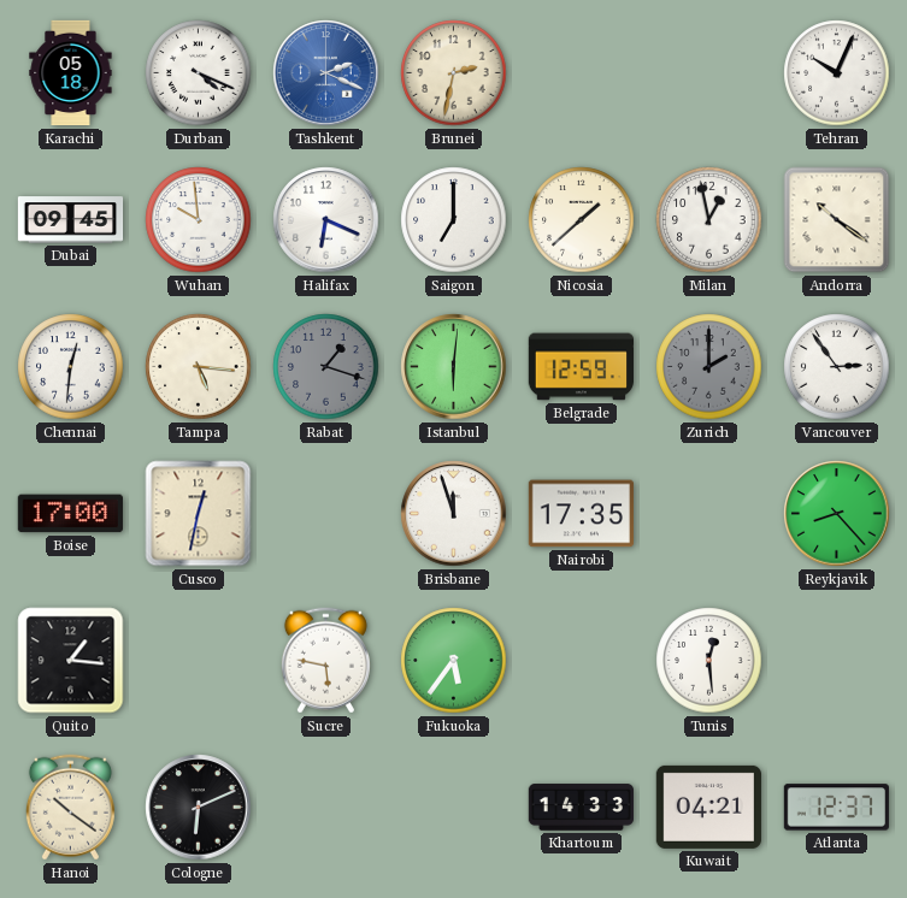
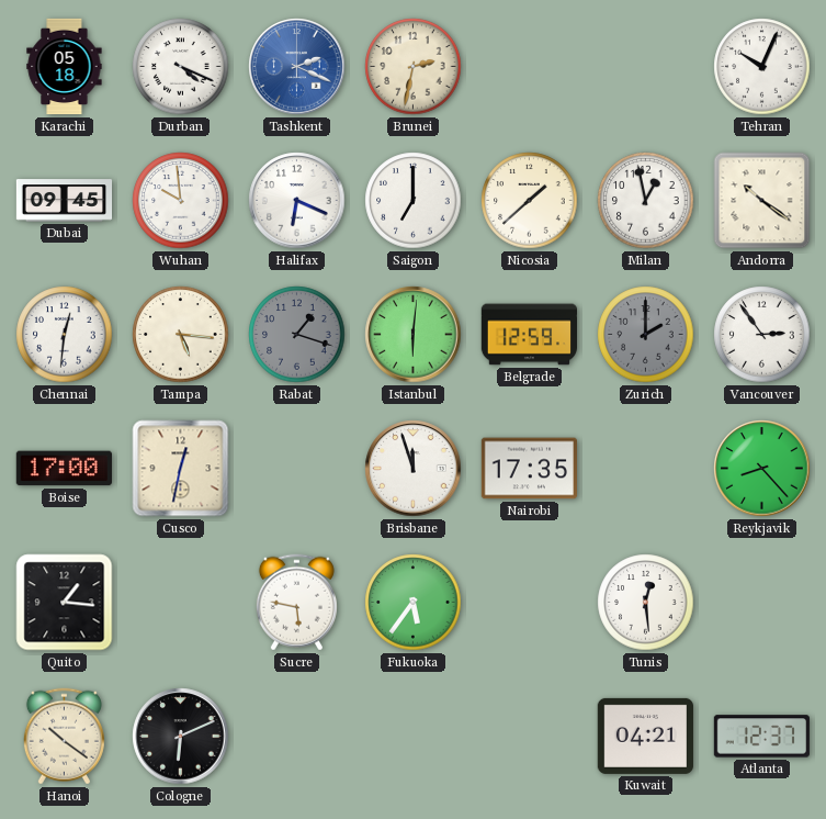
Khartoum: 14:33 -> none
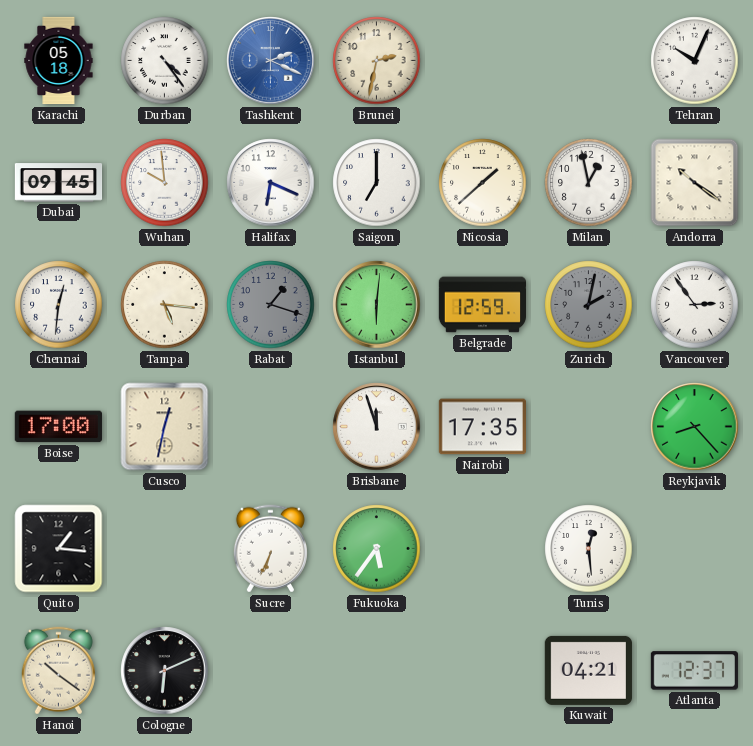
Durban: 4:19 -> 4:24
Zurich: 2:00 -> 2:02
Sucre: 5:47 -> 6:34
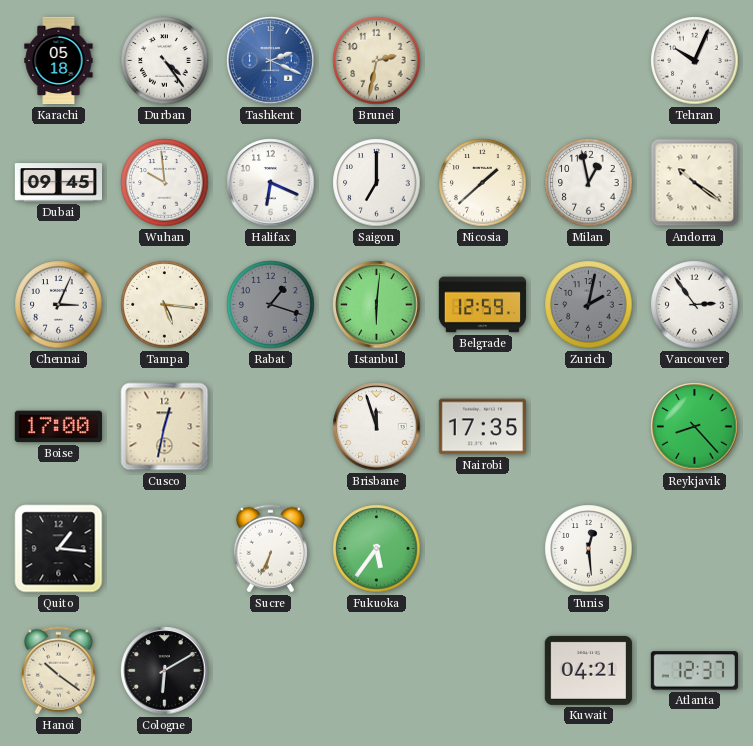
Chennai: 12:31 -> 3:04
Cologne: 6:11 -> 6:10
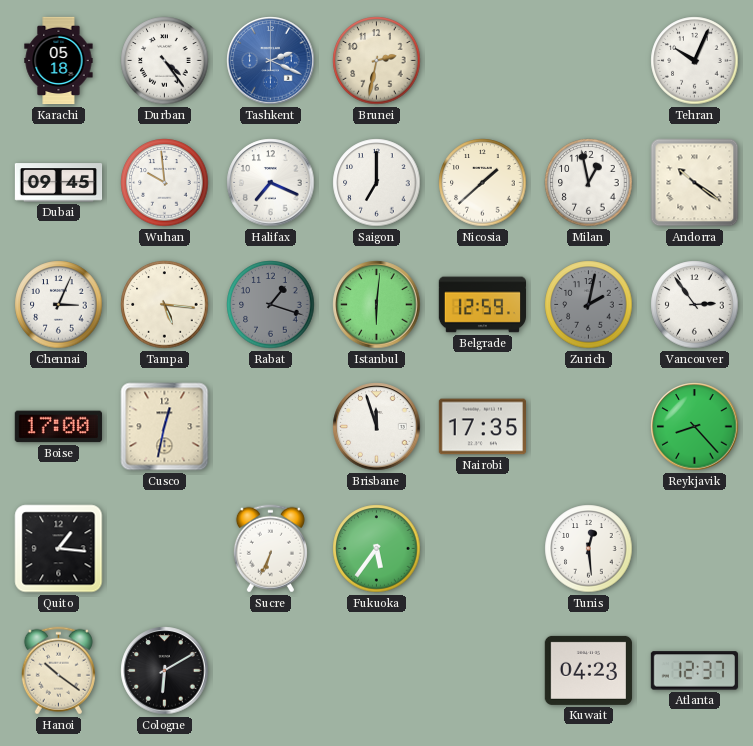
Halifax: 6:19 -> 7:19
Kuwait: 04:21 -> 04:23
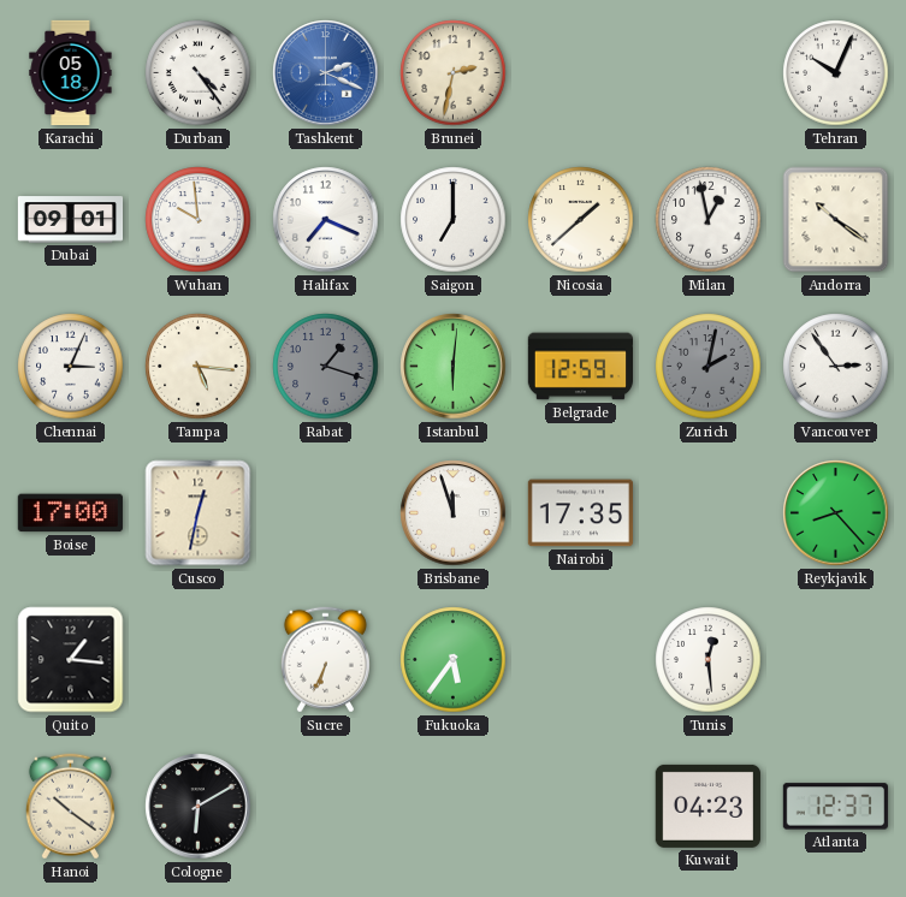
Dubai: 09:45 -> 09:01
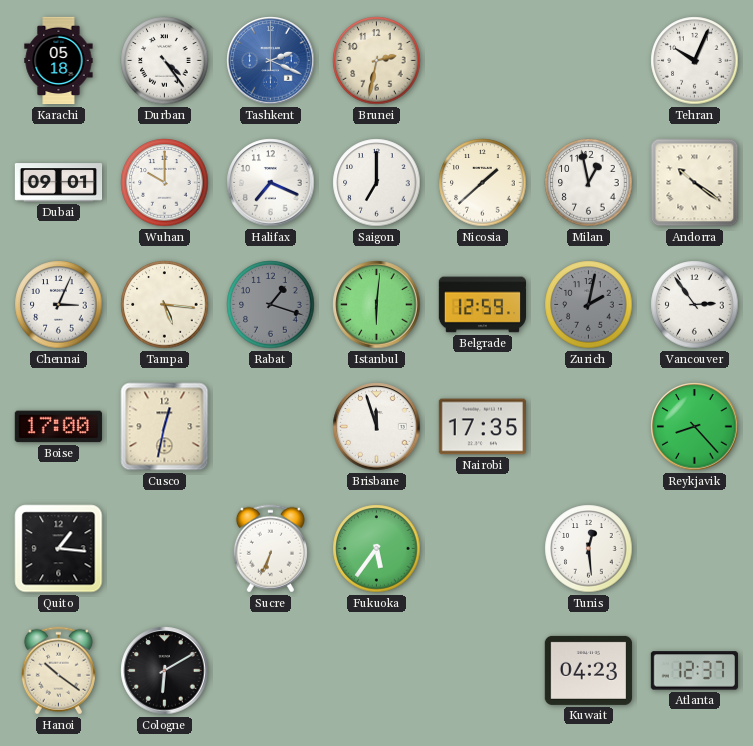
Wuhan: 9:59 -> 10:00
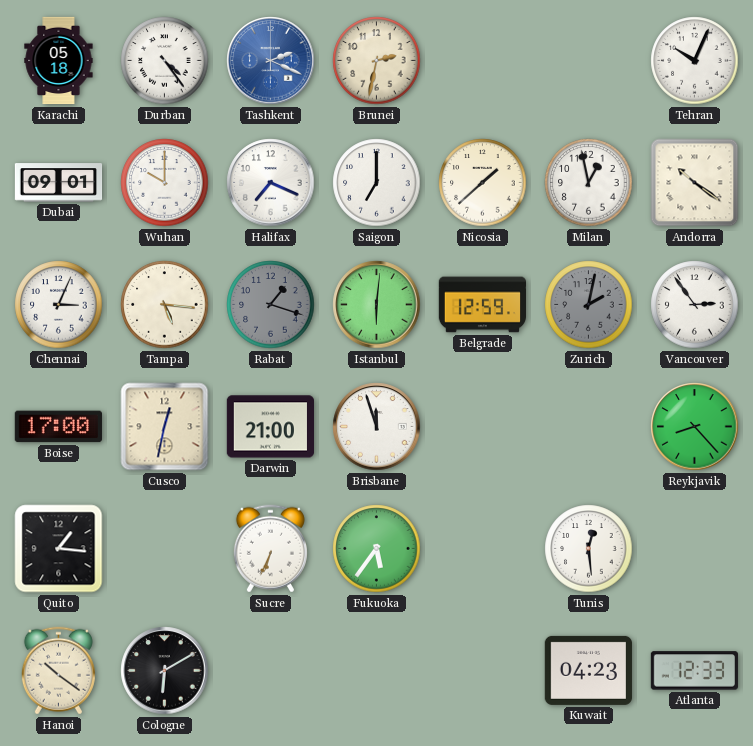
Darwin: none -> 21:00
Nairobi: 17:35 -> none
Atlanta: 12:37 -> 12:33
